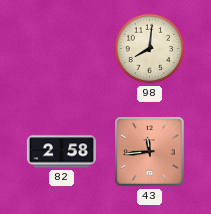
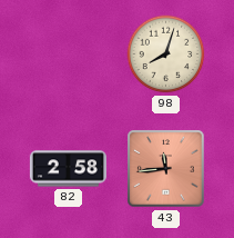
98: 8:01 -> 8:03
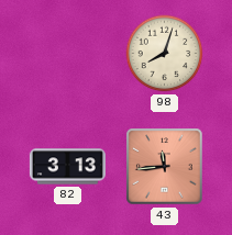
82: 2:58 -> 3:13
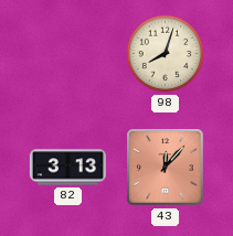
43: 11:44 -> 12:07
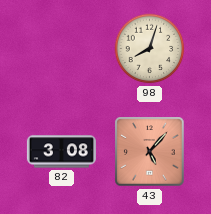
82: 3:13 -> 3:08
43: 12:07 -> 5:07
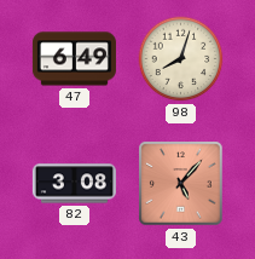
47: none -> 6:49
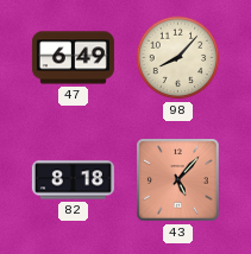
98: 8:03 -> 8:07
82: 3:08 -> 8:18
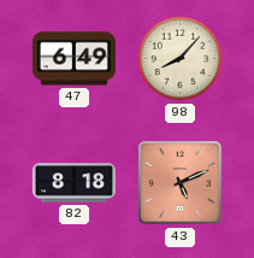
43: 5:07 -> 5:11
